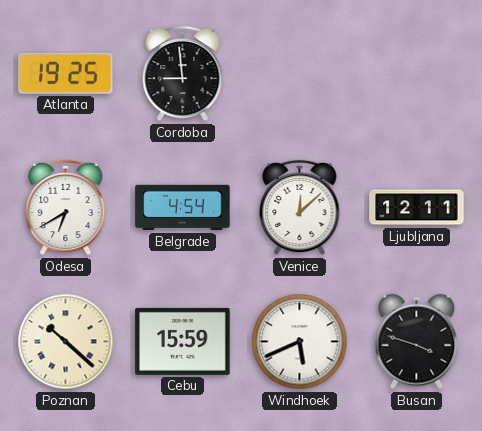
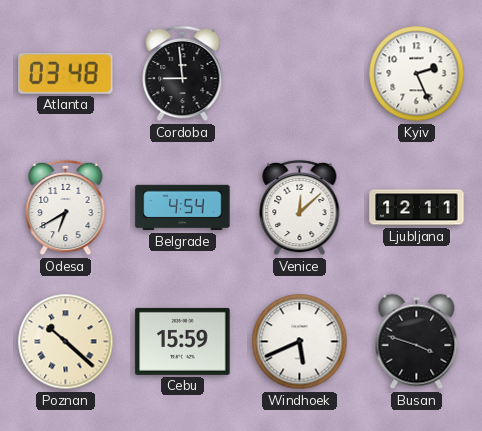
Atlanta: 19:25 -> 03:48
Kyiv: none -> 2:26
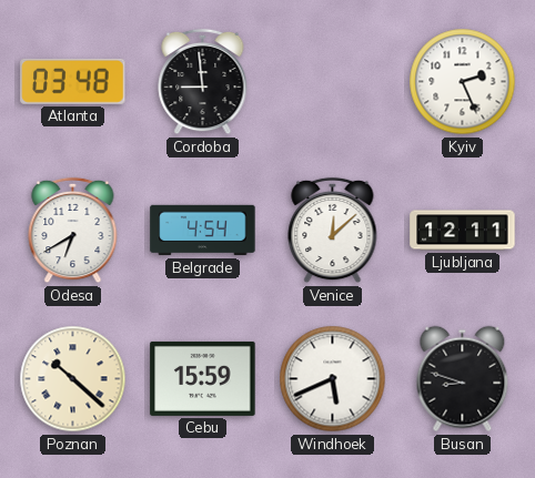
Busan: 3:48 -> 8:48
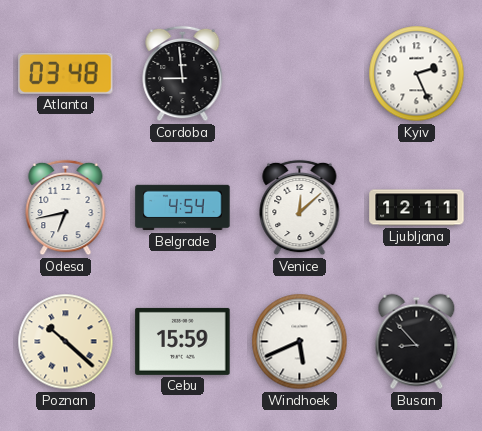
Odesa: 6:40 -> 6:43
Busan: 8:48 -> 8:53
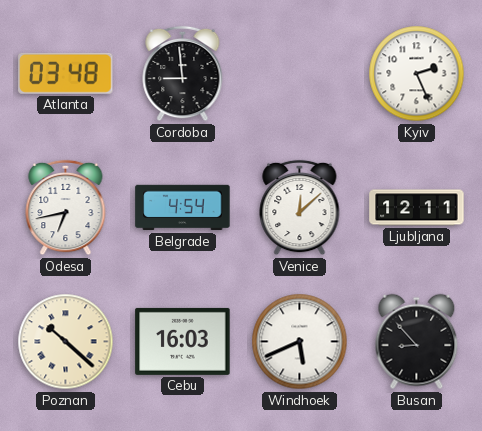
Cebu: 15:59 -> 16:03
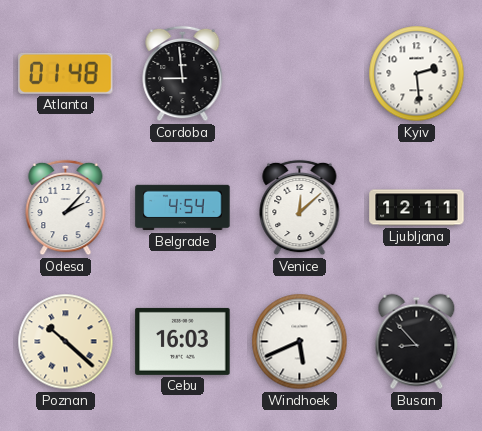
Atlanta: 03:48 -> 01:48
Kyiv: 2:26 -> 2:29
Odesa: 6:43 -> 2:07
